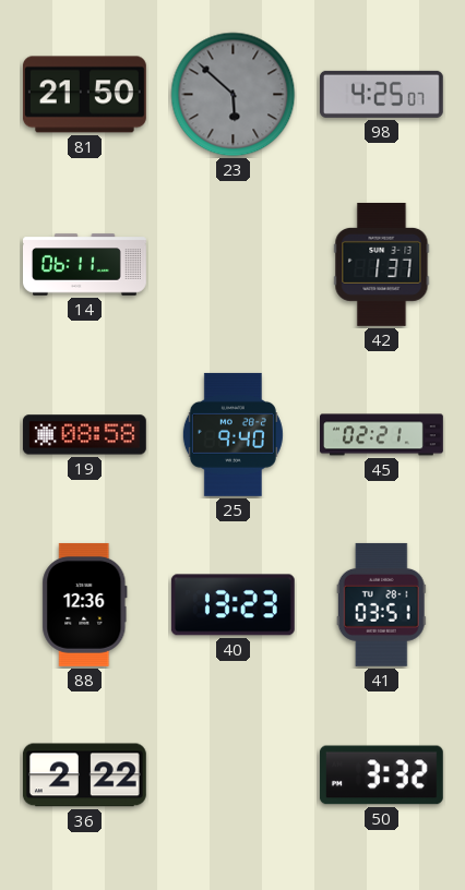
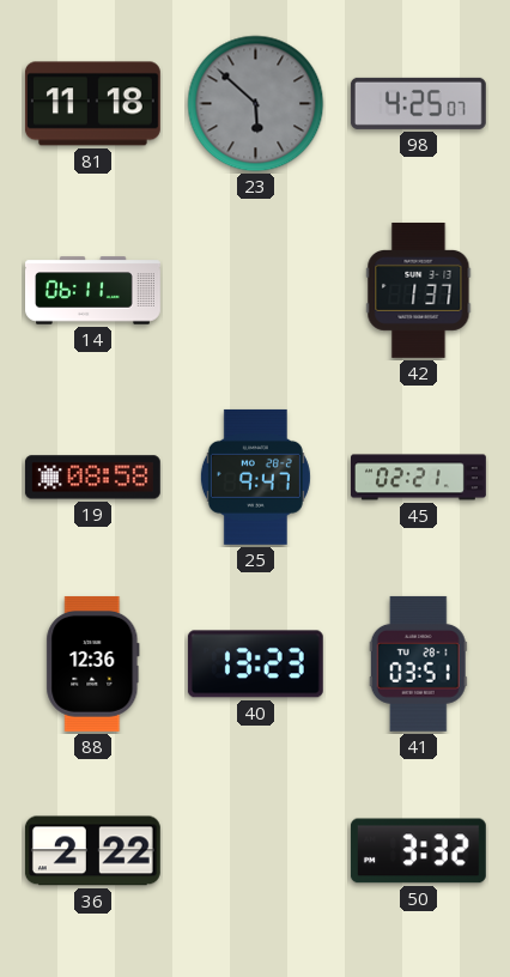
81: 21:50 -> 11:18
25: 9:40 -> 9:47
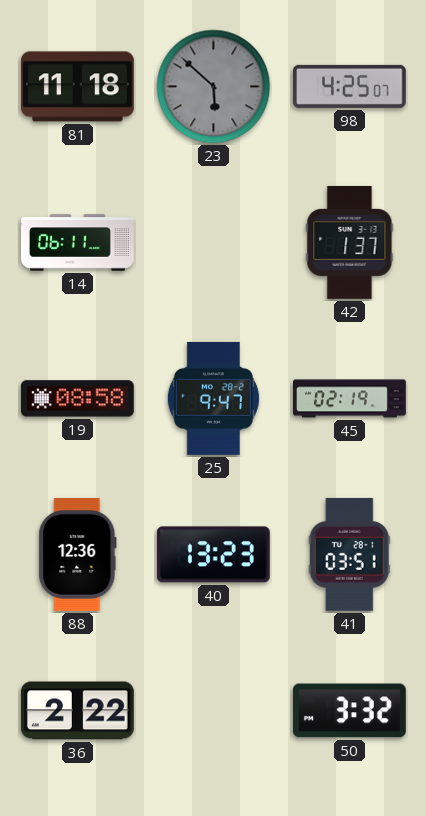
45: 02:21 -> 02:19
